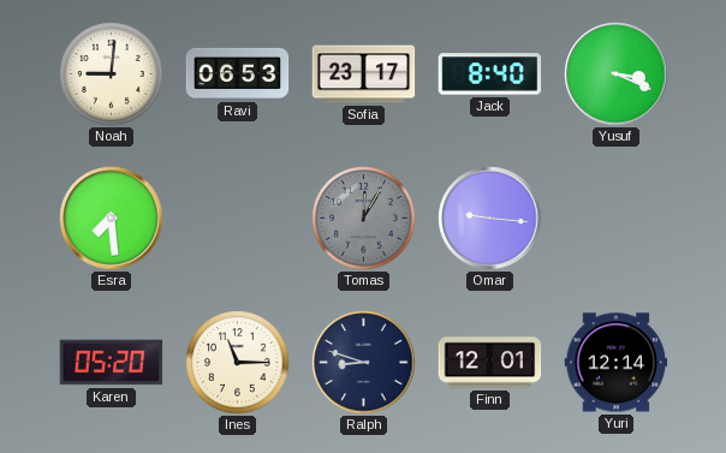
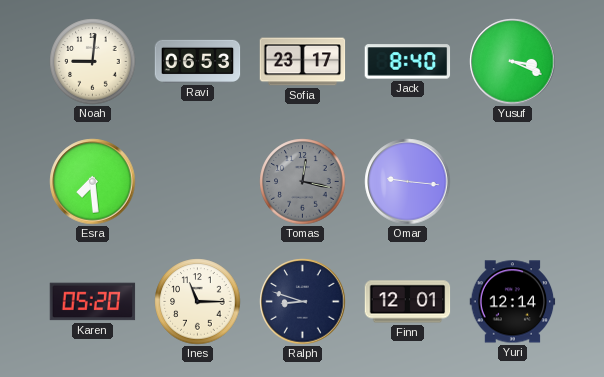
Tomas: 12:05 -> 12:17
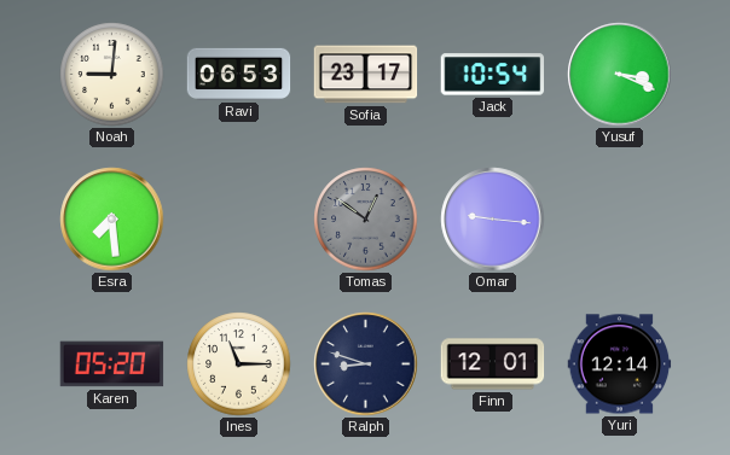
Jack: 8:40 -> 10:54
Tomas: 12:17 -> 12:51
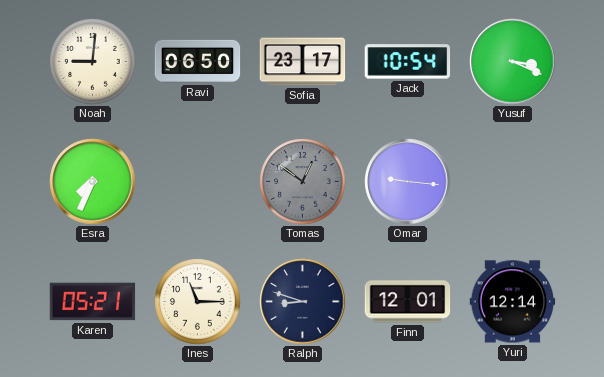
Ravi: 06:53 -> 06:50
Esra: 7:29 -> 7:34
Karen: 05:20 -> 05:21
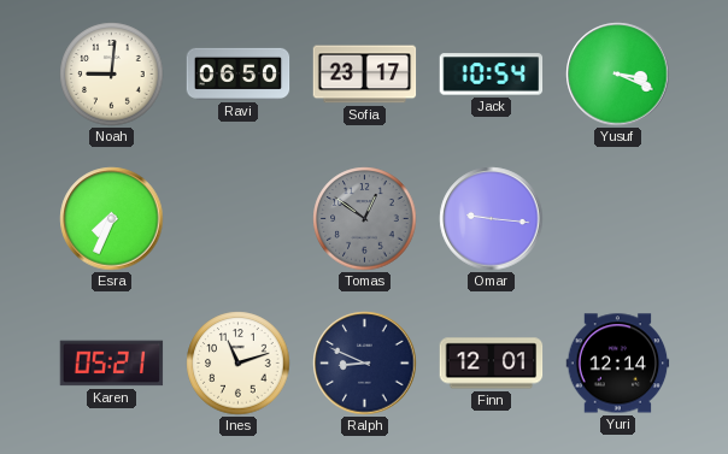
Ines: 11:15 -> 11:12
Ralph: 8:48 -> 8:49
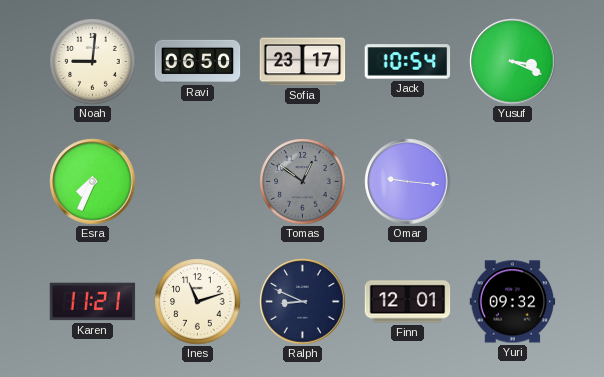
Karen: 05:21 -> 11:21
Yuri: 12:14 -> 09:32
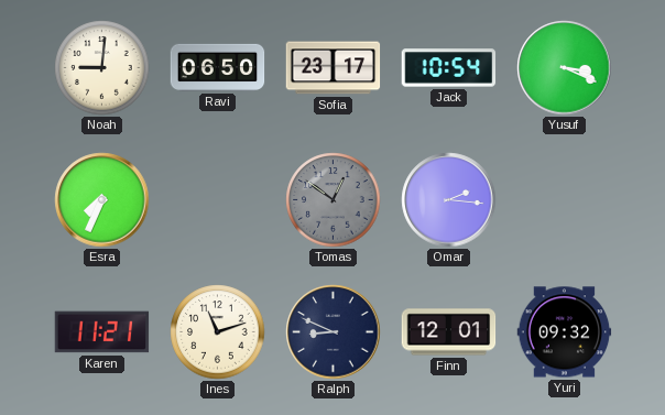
Omar: 9:16 -> 2:16
